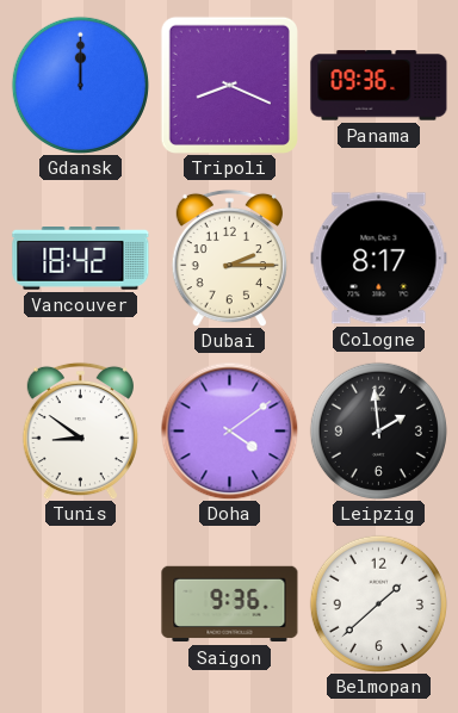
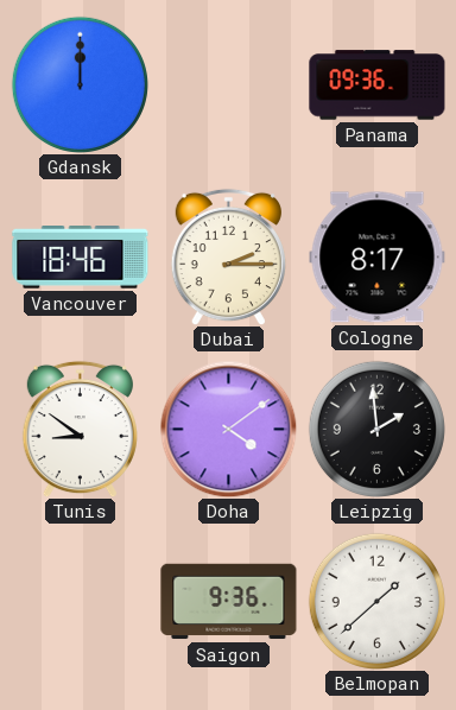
Tripoli: 8:19 -> none
Vancouver: 18:42 -> 18:46
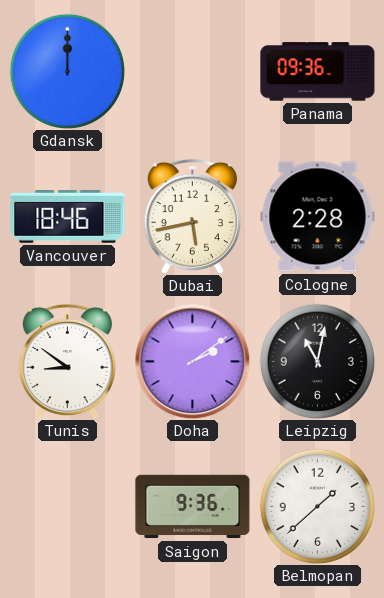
Dubai: 2:15 -> 5:43
Cologne: 8:17 -> 2:28
Doha: 4:09 -> 2:09
Leipzig: 1:59 -> 11:02
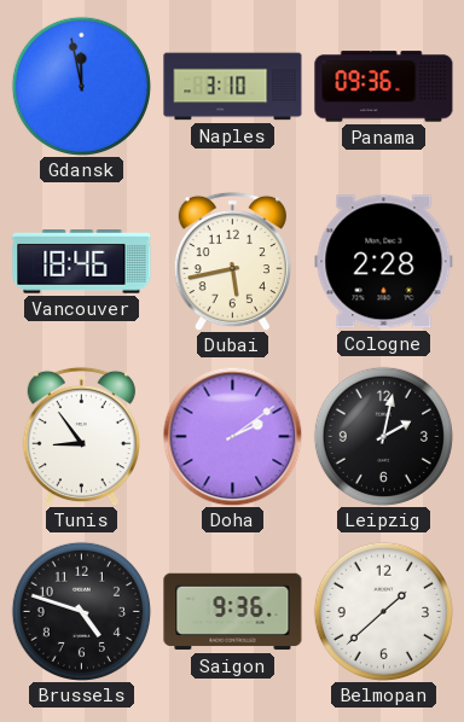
Gdansk: 12:00 -> 11:58
Naples: none -> 3:10
Tunis: 8:51 -> 8:54
Leipzig: 11:02 -> 2:02
Brussels: none -> 4:48
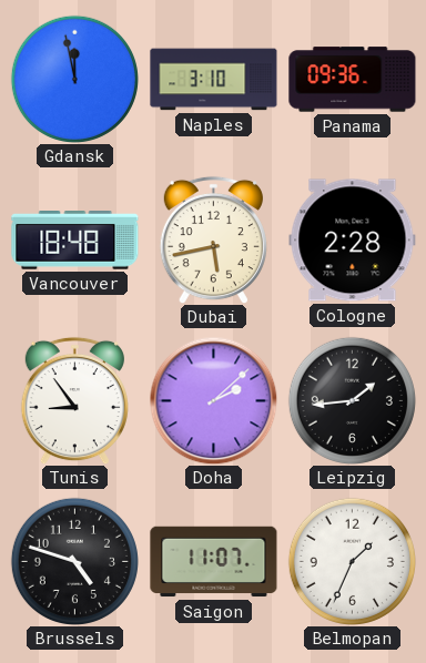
Vancouver: 18:46 -> 18:48
Doha: 2:09 -> 2:08
Leipzig: 2:02 -> 1:44
Saigon: 9:36 -> 11:07
Belmopan: 1:38 -> 1:34
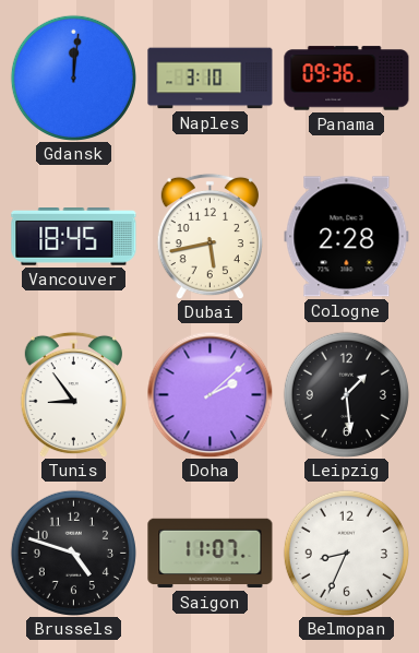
Gdansk: 11:58 -> 12:01
Vancouver: 18:48 -> 18:45
Leipzig: 1:44 -> 1:29
Belmopan: 1:34 -> 8:34
